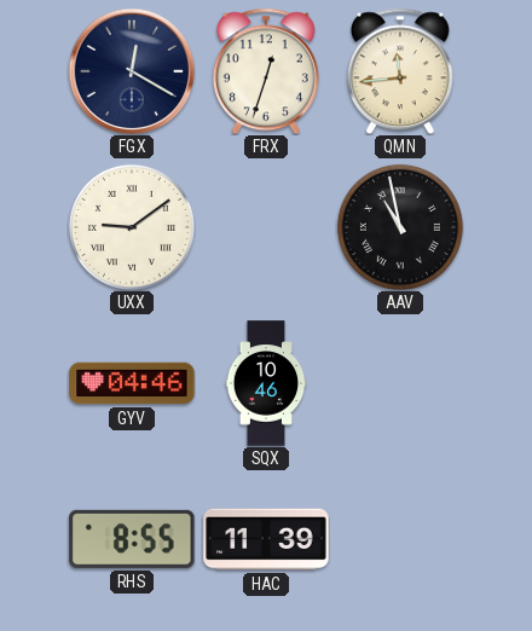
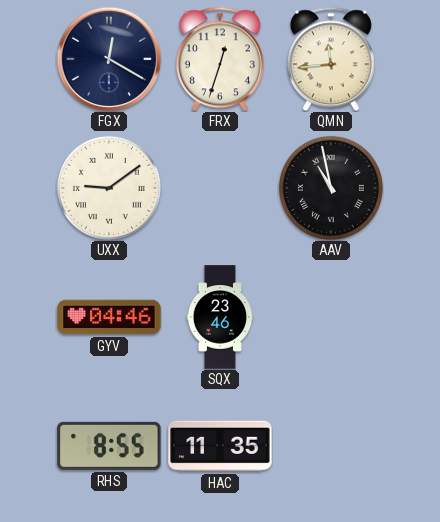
SQX: 10:46 -> 23:46
HAC: 11:39 -> 11:35
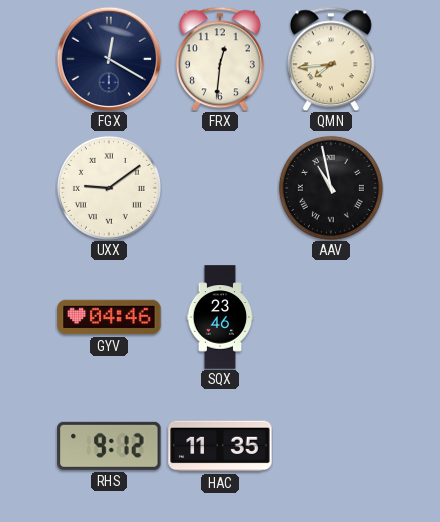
FRX: 12:33 -> 12:31
QMN: 11:44 -> 7:44
RHS: 8:55 -> 9:12
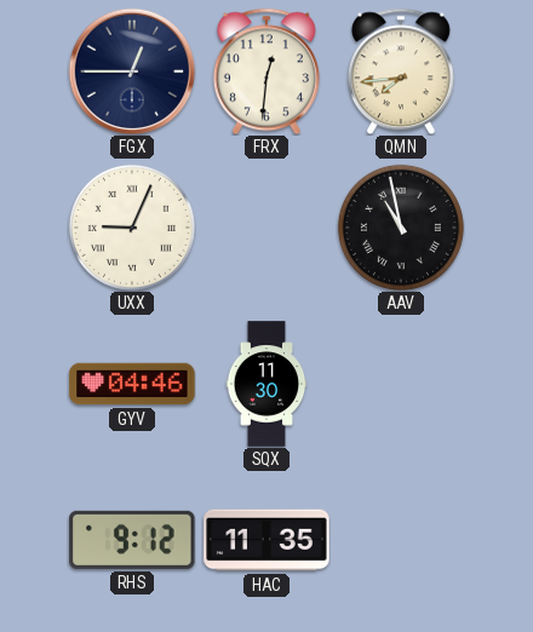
FGX: 12:20 -> 12:45
UXX: 9:09 -> 9:04
SQX: 23:46 -> 11:30
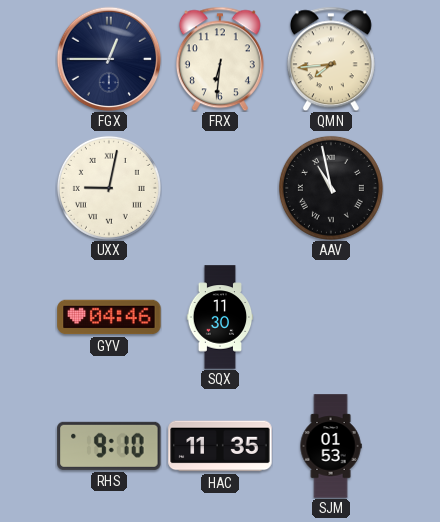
FRX: 12:31 -> 6:31
UXX: 9:04 -> 9:02
RHS: 9:12 -> 9:10
SJM: none -> 01:53
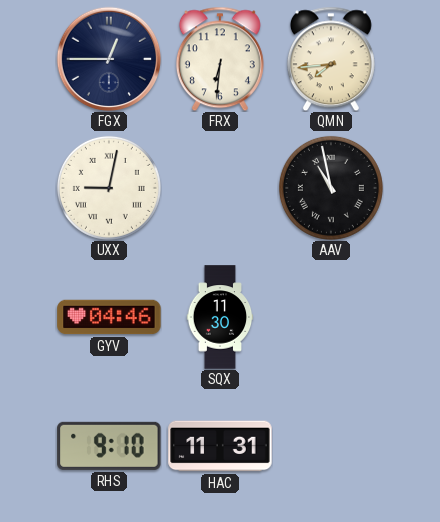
HAC: 11:35 -> 11:31
SJM: 01:53 -> none
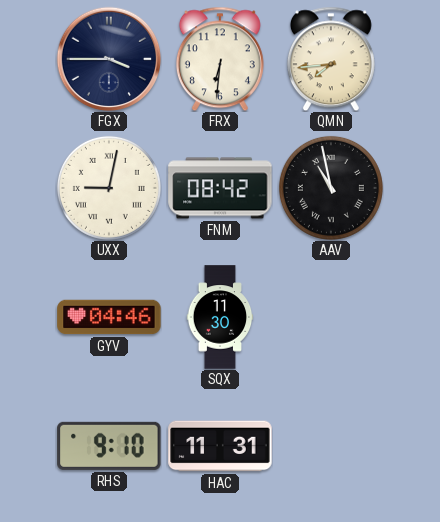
FGX: 12:45 -> 3:45
FNM: none -> 08:42
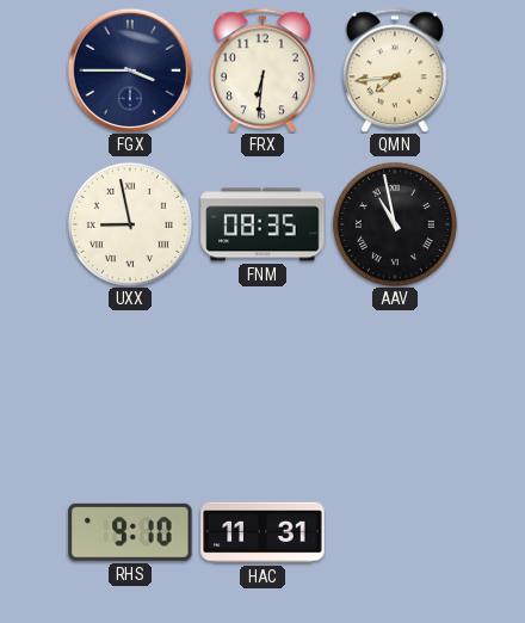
UXX: 9:02 -> 8:58
FNM: 08:42 -> 08:35
GYV: 04:46 -> none
SQX: 11:30 -> none
